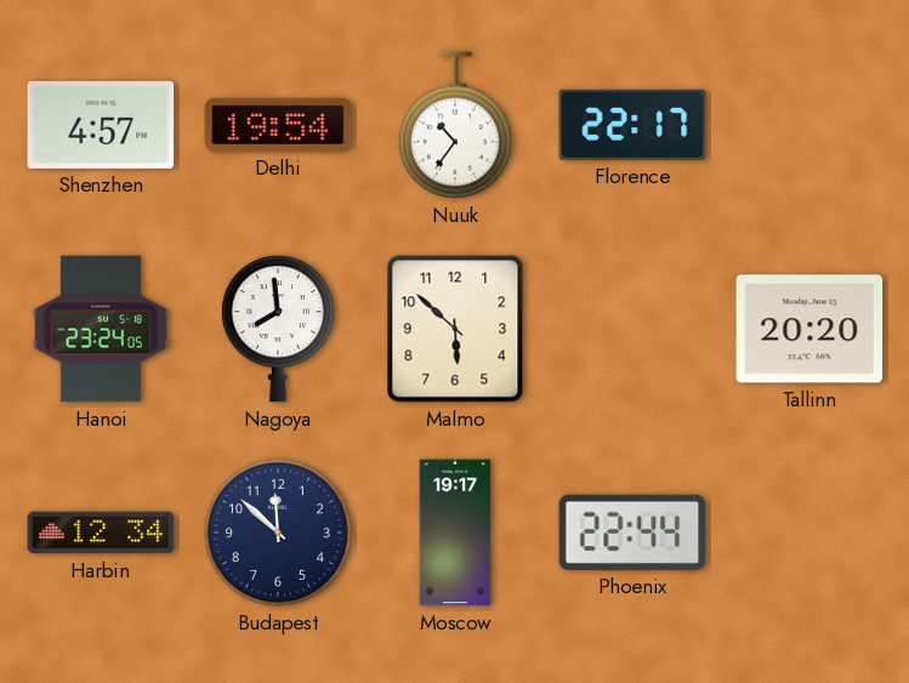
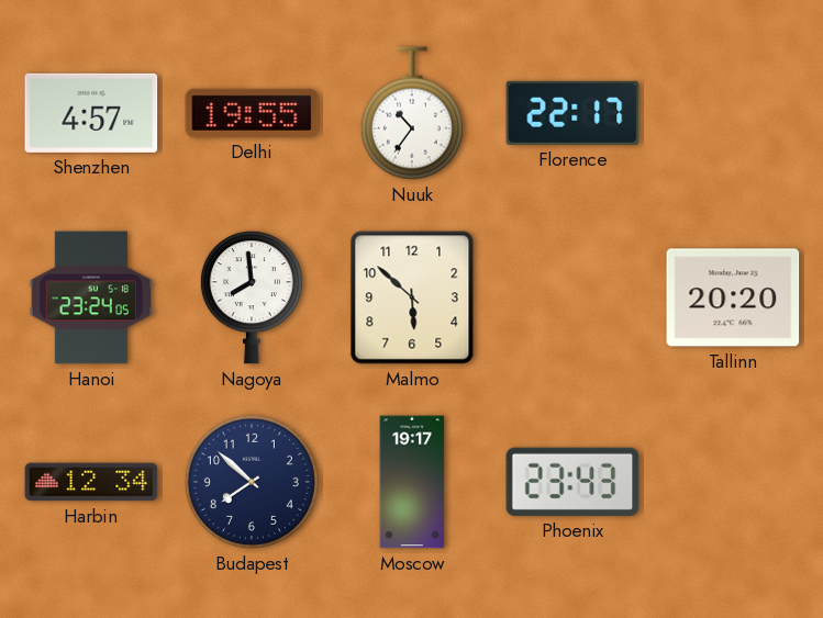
Delhi: 19:54 -> 19:55
Budapest: 11:52 -> 7:52
Phoenix: 22:44 -> 23:43
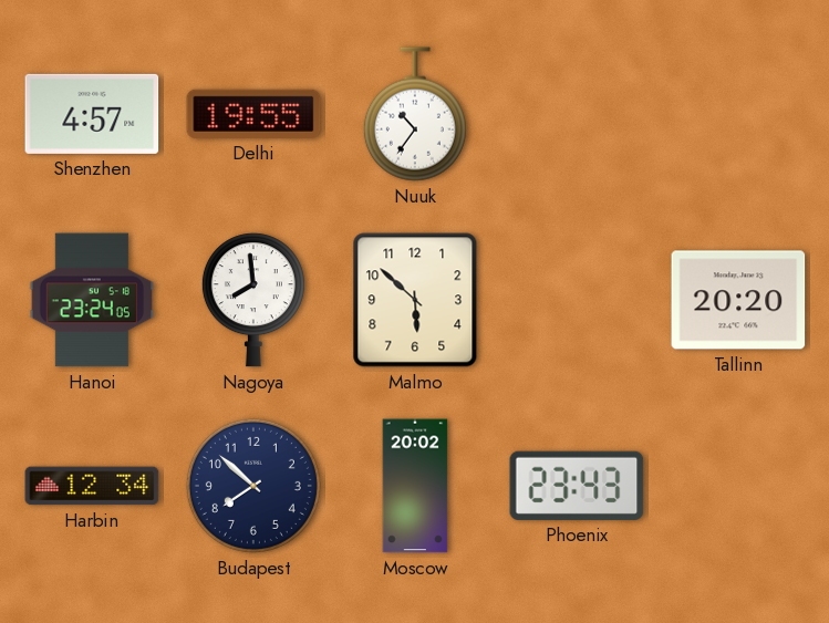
Florence: 22:17 -> none
Moscow: 19:17 -> 20:02
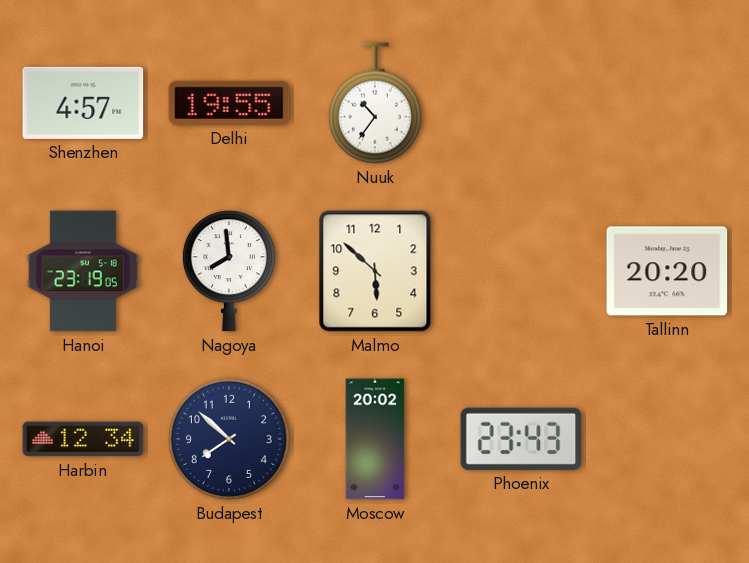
Hanoi: 23:24 -> 23:19
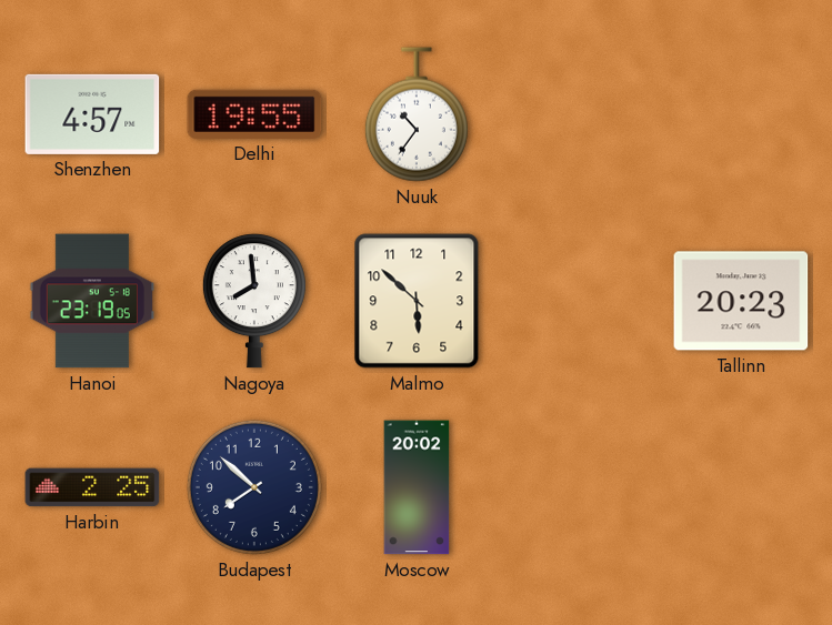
Tallinn: 20:20 -> 20:23
Harbin: 12:34 -> 2:25
Phoenix: 23:43 -> none
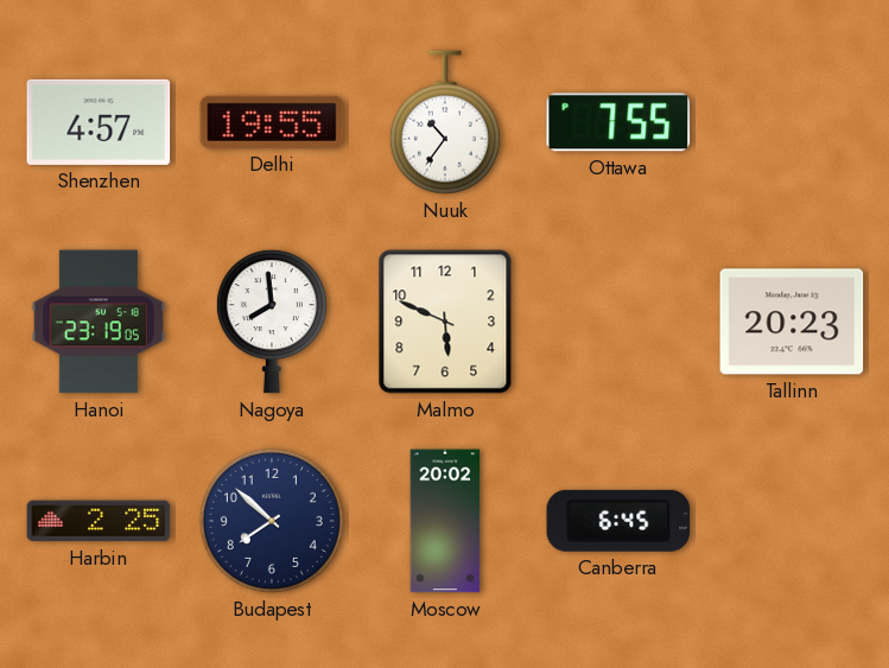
Ottawa: none -> 7:55
Malmo: 5:52 -> 5:49
Canberra: none -> 6:45
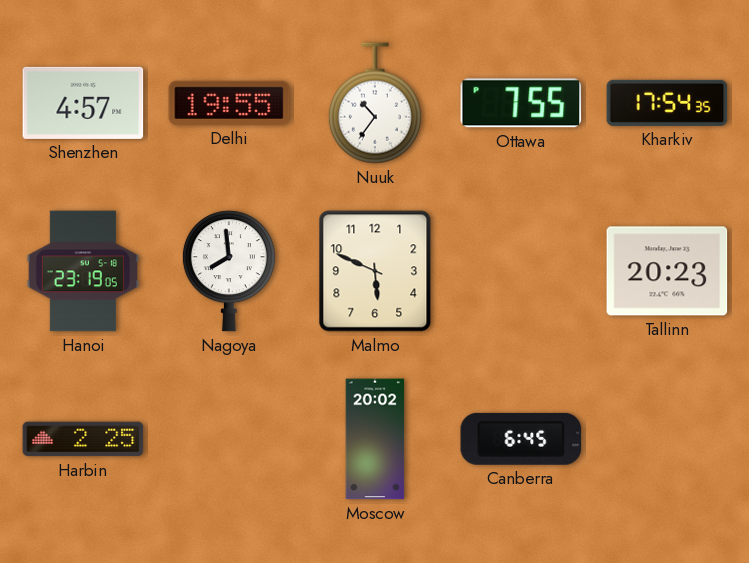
Kharkiv: none -> 17:54
Budapest: 7:52 -> none
